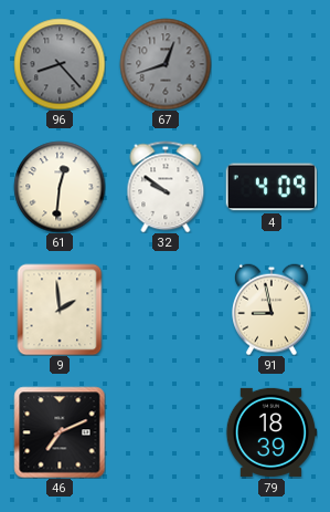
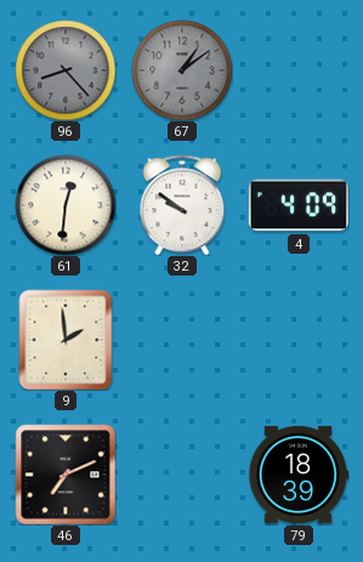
67: 12:42 -> 1:09
91: 8:58 -> none
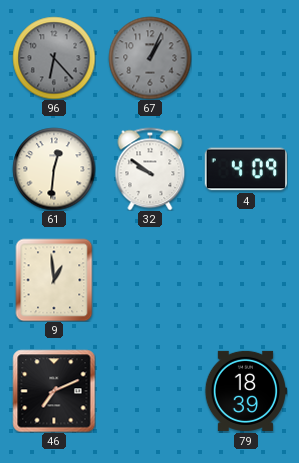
96: 8:23 -> 6:23
67: 1:09 -> 1:04
9: 1:59 -> 12:59
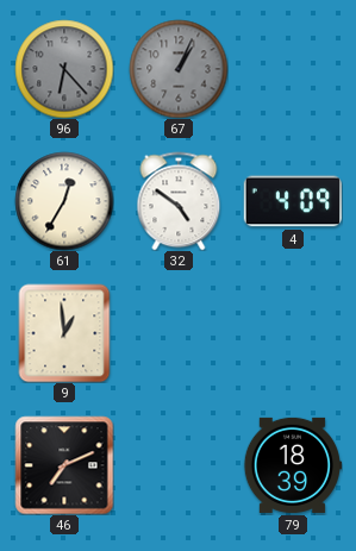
61: 12:31 -> 12:35
32: 9:51 -> 4:51
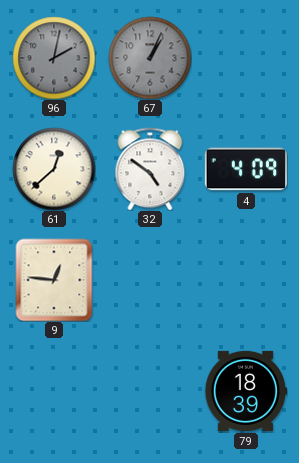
96: 6:23 -> 2:02
61: 12:35 -> 12:38
9: 12:59 -> 12:46
46: 7:11 -> none
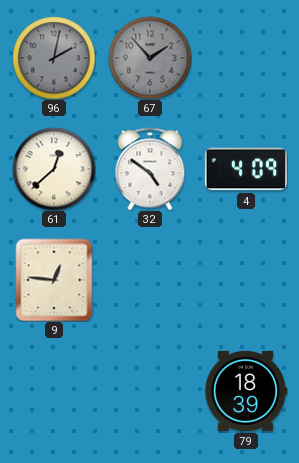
67: 1:04 -> 1:53
